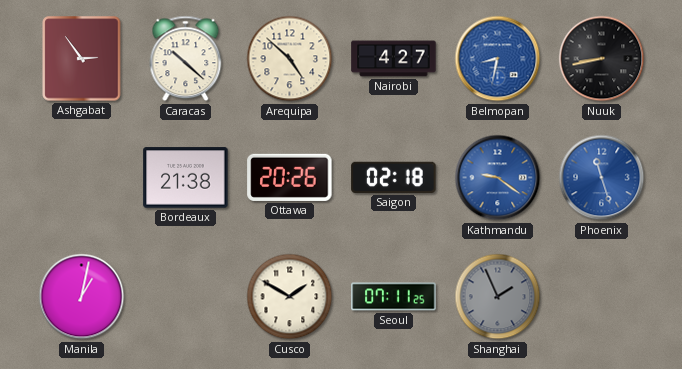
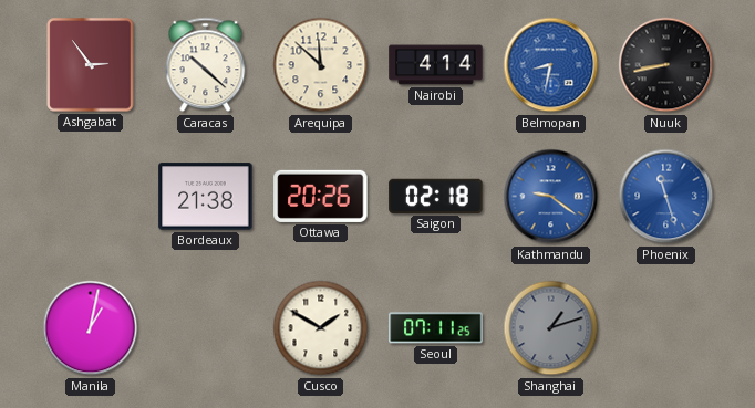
Arequipa: 4:52 -> 11:52
Nairobi: 4:27 -> 4:14
Shanghai: 1:56 -> 1:12
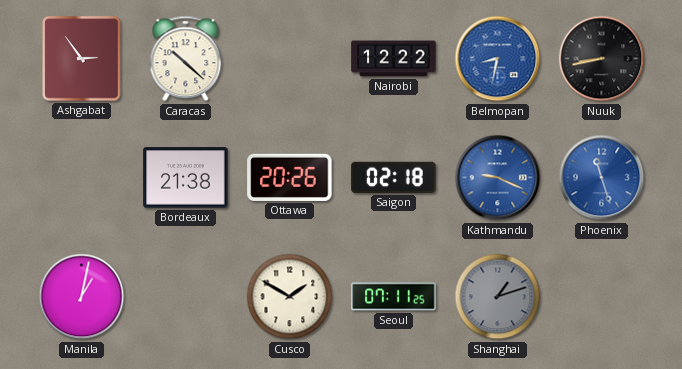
Arequipa: 11:52 -> none
Nairobi: 4:14 -> 12:22
Kathmandu: 9:21 -> 9:19
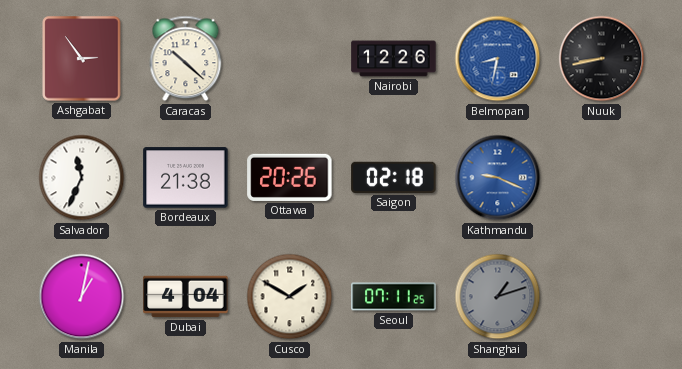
Nairobi: 12:22 -> 12:26
Salvador: none -> 11:34
Phoenix: 11:27 -> none
Dubai: none -> 4:04
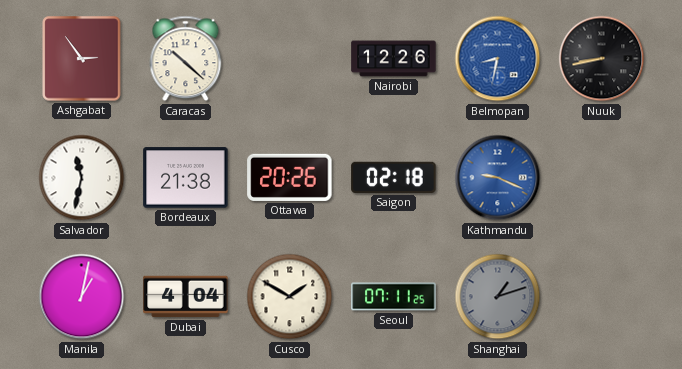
Salvador: 11:34 -> 11:32
